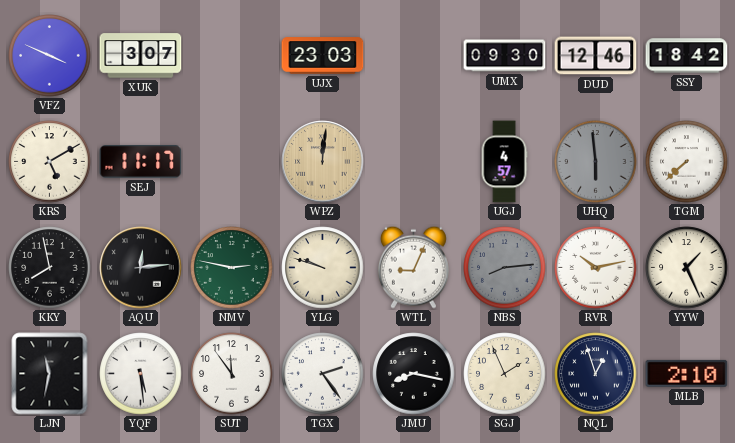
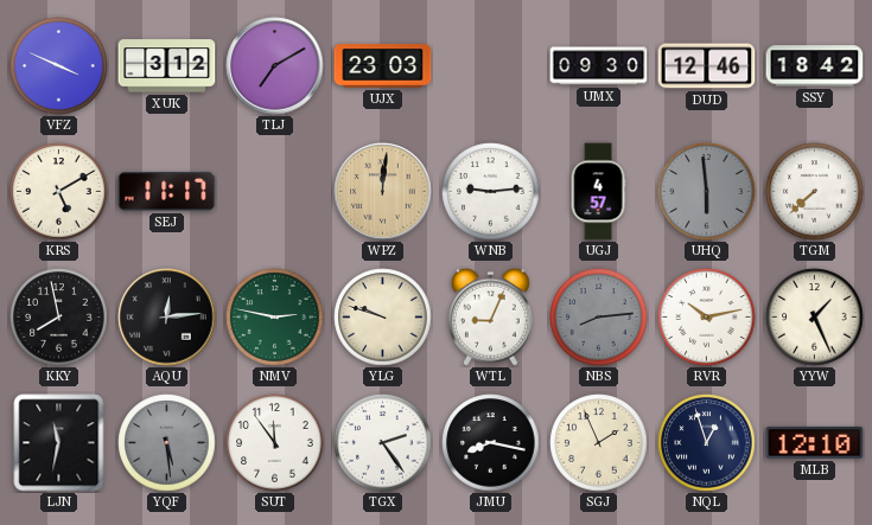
XUK: 3:07 -> 3:12
TLJ: none -> 7:10
WNB: none -> 9:14
YQF dial: white -> grey
MLB: 2:10 -> 12:10
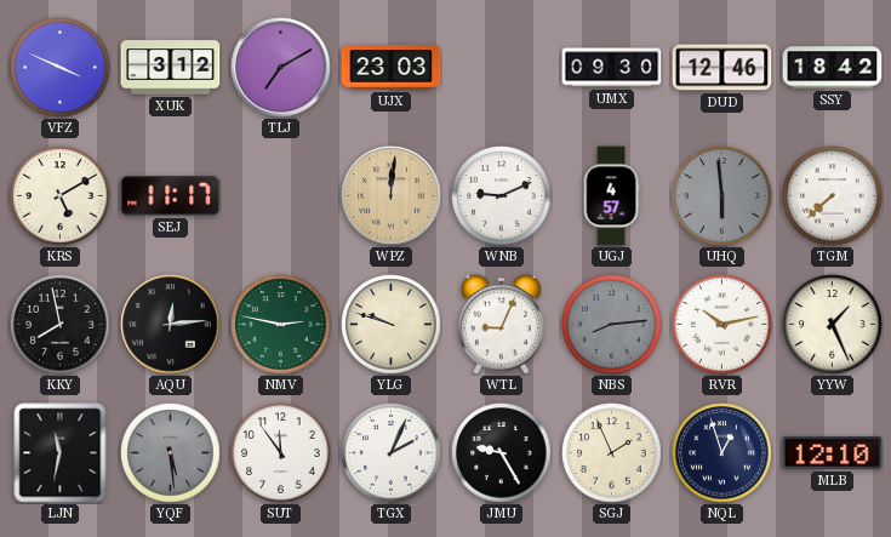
WNB: 9:14 -> 9:11
TGX: 2:24 -> 2:04
JMU: 8:17 -> 9:25
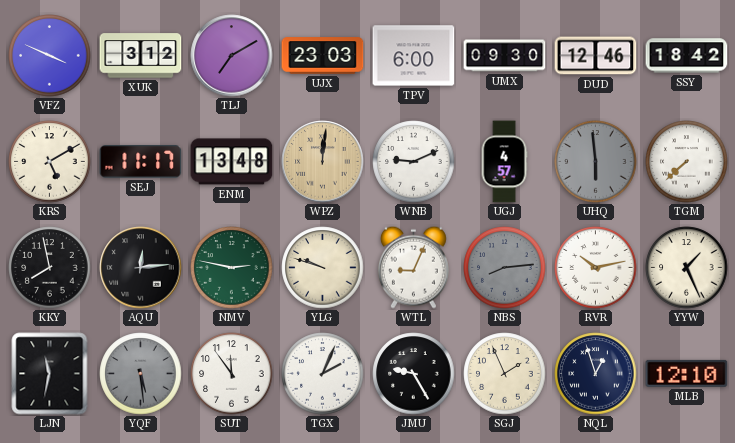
TPV: none -> 6:00
ENM: none -> 13:48
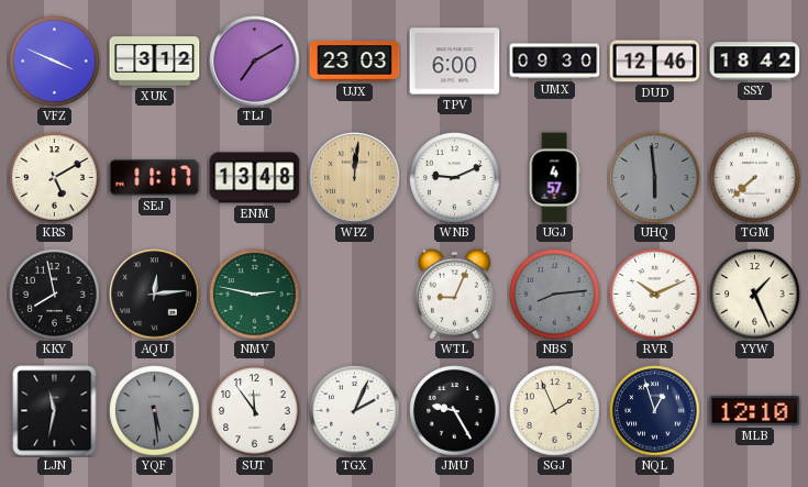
YLG: 9:48 -> none
RVR: 10:13 -> 10:11
